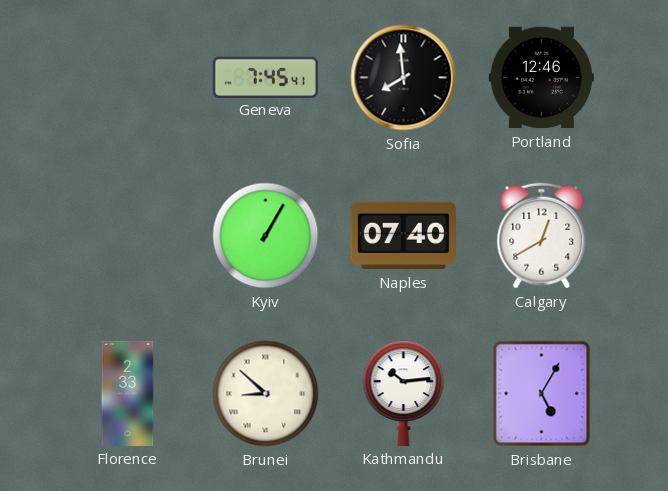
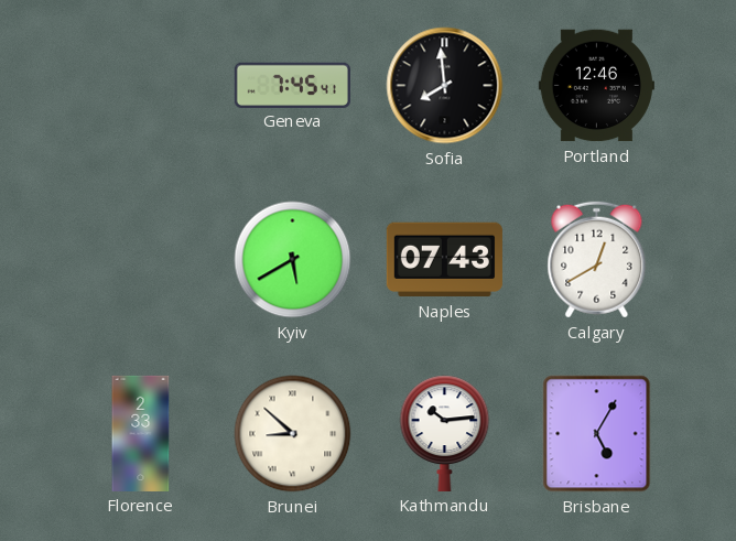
Kyiv: 1:05 -> 5:40
Naples: 07:40 -> 07:43
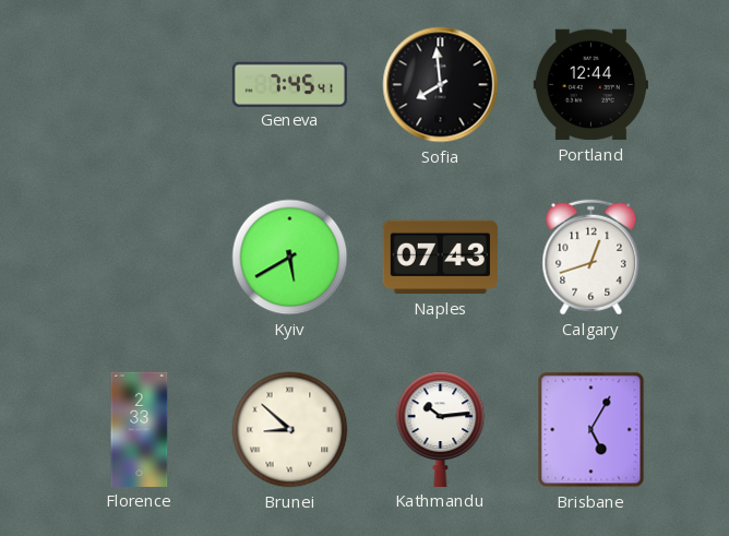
Portland: 12:46 -> 12:44
Calgary: 12:40 -> 12:42
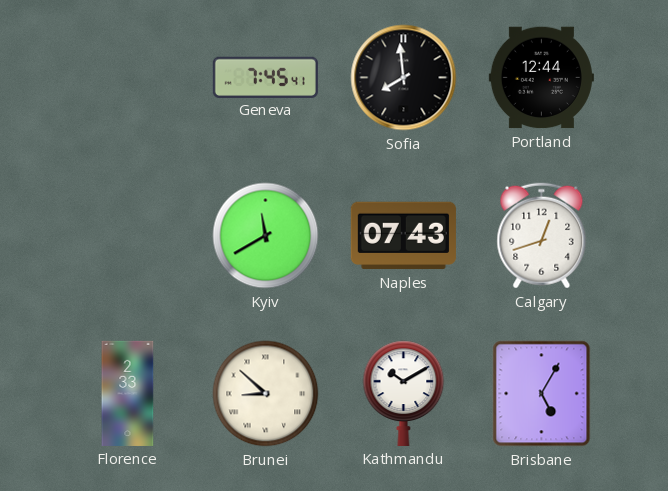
Kyiv: 5:40 -> 11:40
Kathmandu: 10:14 -> 10:10
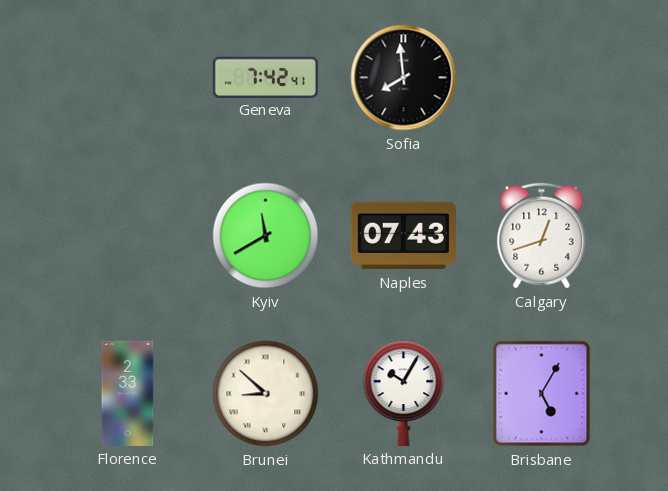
Geneva: 7:45 -> 7:42
Portland: 12:44 -> none
Kathmandu: 10:10 -> 10:05
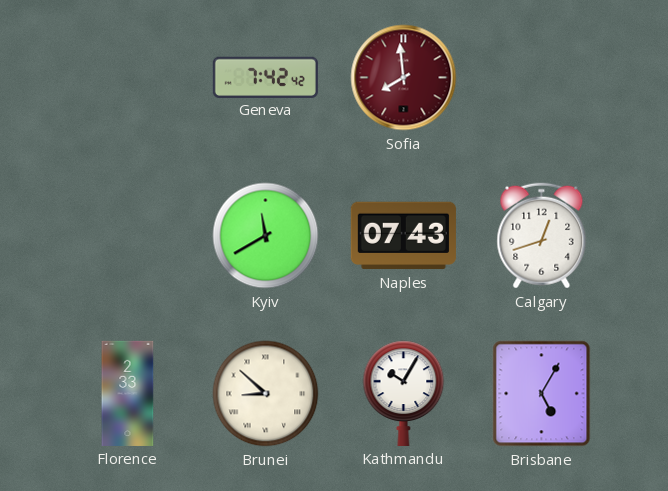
Geneva: 7:42:41 -> 7:42:42
Sofia dial: black -> burgundy
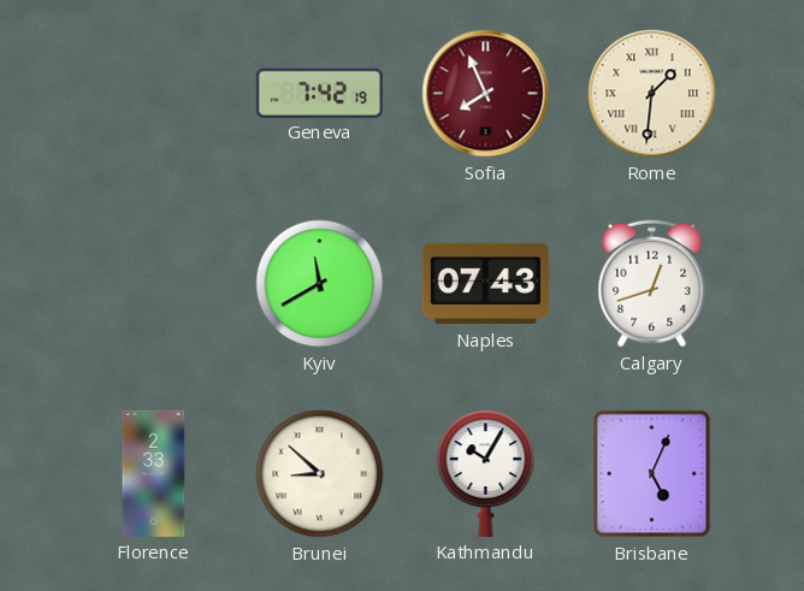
Geneva: 7:42:42 -> 7:42:19
Sofia: 7:59 -> 7:56
Rome: none -> 1:31
Brisbane: 5:05 -> 5:04
